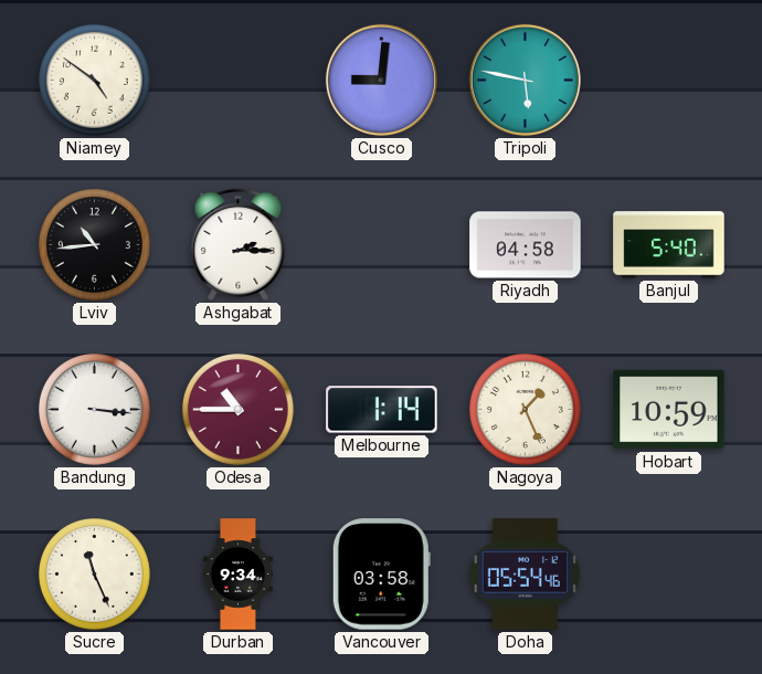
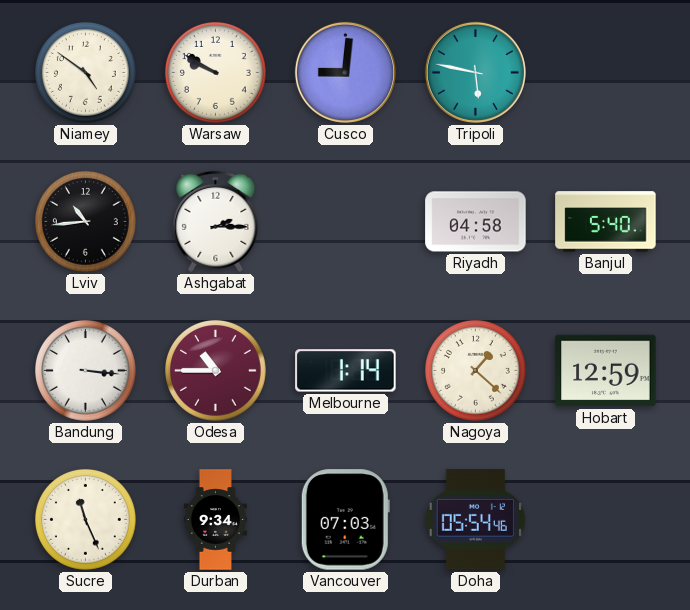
Warsaw: none -> 9:50
Nagoya: 1:26 -> 1:22
Hobart: 10:59 -> 12:59
Vancouver: 03:58 -> 07:03
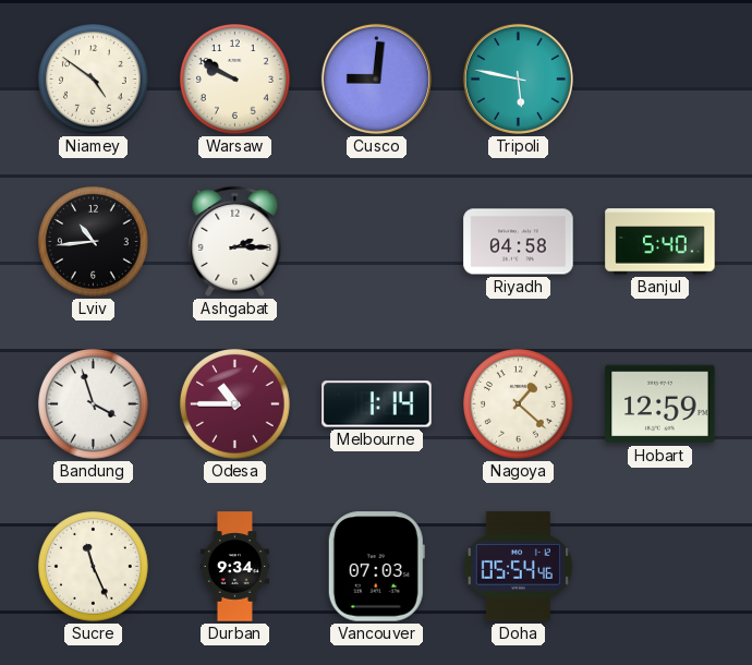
Bandung: 3:16 -> 3:57
